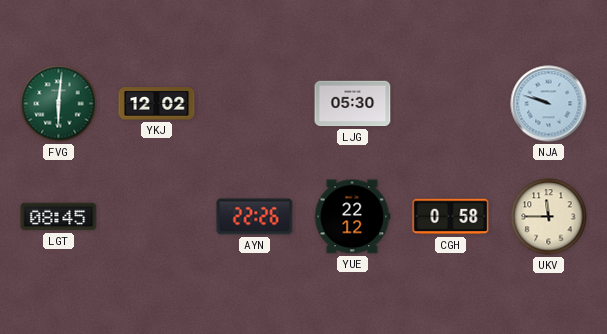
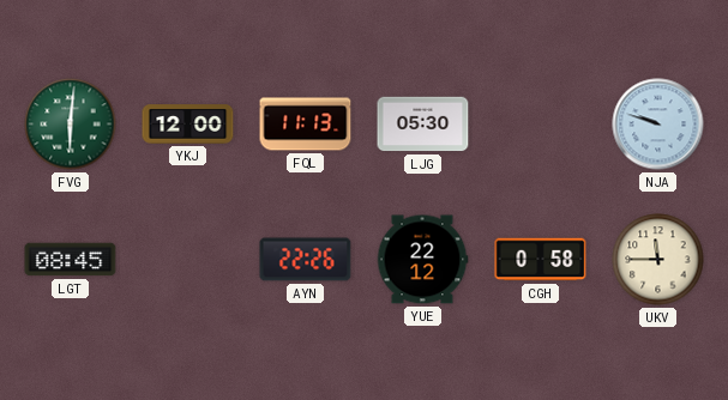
YKJ: 12:02 -> 12:00
FQL: none -> 11:13
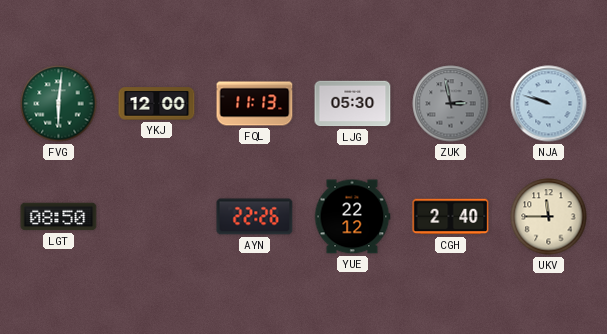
ZUK: none -> 2:58
LGT: 08:45 -> 08:50
CGH: 0:58 -> 2:40
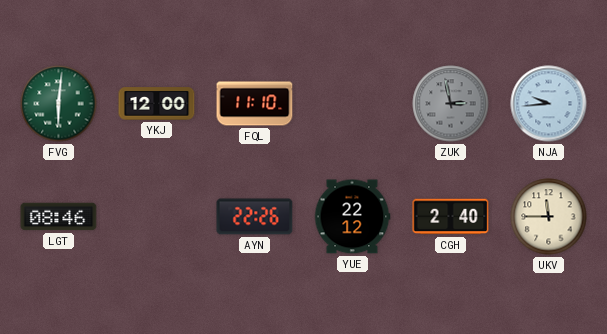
FQL: 11:13 -> 11:10
LJG: 05:30 -> none
NJA: 9:48 -> 9:44
LGT: 08:50 -> 08:46
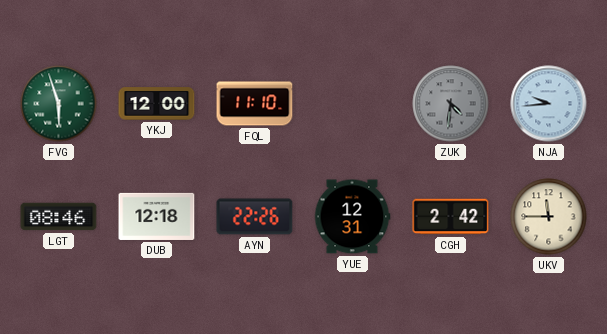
FVG: 6:01 -> 5:57
ZUK: 2:58 -> 4:31
DUB: none -> 12:18
YUE: 22:12 -> 12:31
CGH: 2:40 -> 2:42
